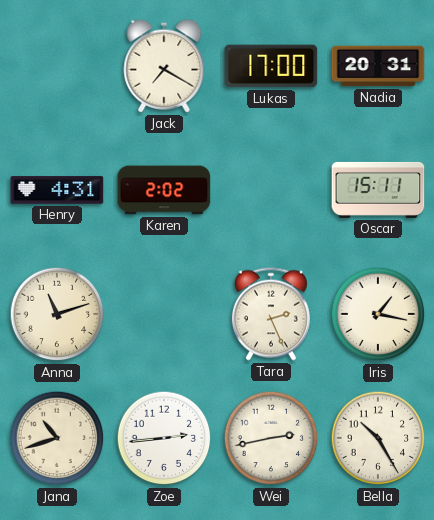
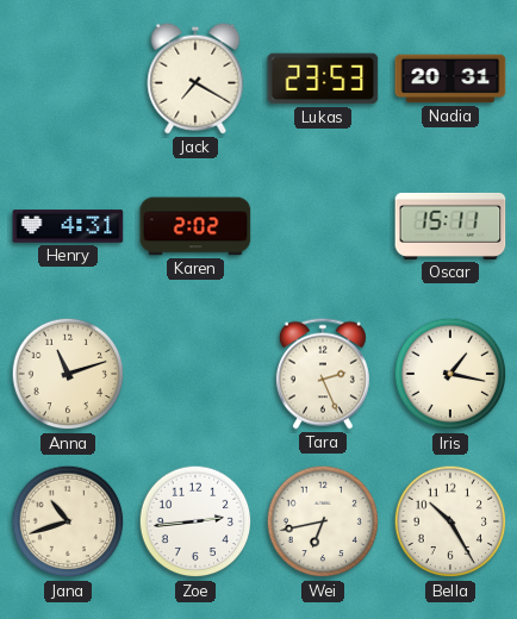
Lukas: 17:00 -> 23:53
Wei: 2:43 -> 6:43
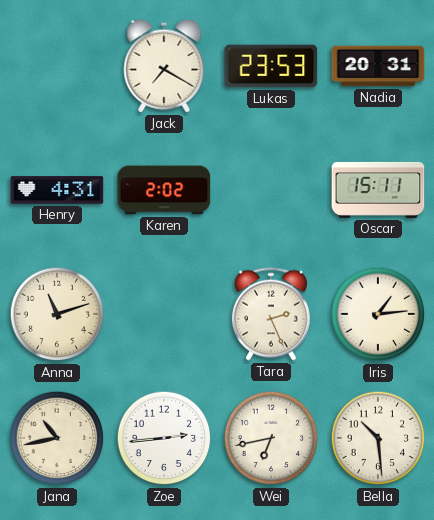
Iris: 1:17 -> 1:14
Jana: 10:42 -> 10:43
Bella: 10:25 -> 10:29
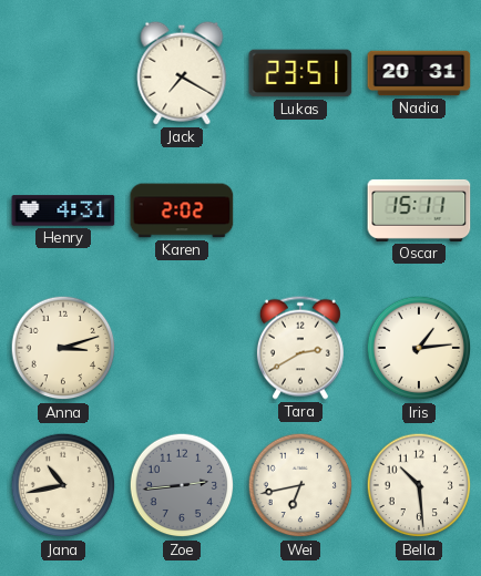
Lukas: 23:53 -> 23:51
Anna: 11:12 -> 3:12
Tara: 2:26 -> 2:40
Zoe dial: white -> grey
